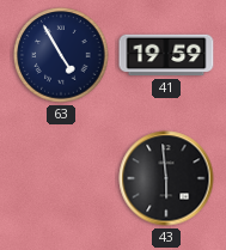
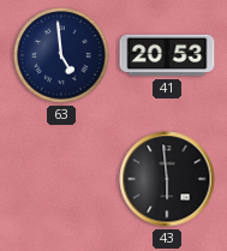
63: 4:55 -> 4:59
41: 19:59 -> 20:53
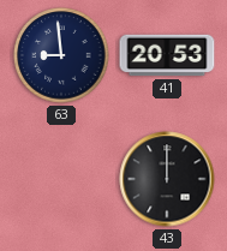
63: 4:59 -> 8:59
43: 5:59 -> 12:00
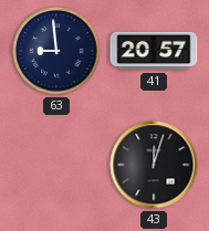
41: 20:53 -> 20:57
43: 12:00 -> 12:03
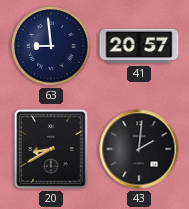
20: none -> 8:40
43: 12:03 -> 2:01
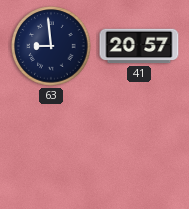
20: 8:40 -> none
43: 2:01 -> none
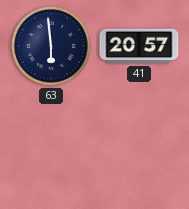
63: 8:59 -> 5:59
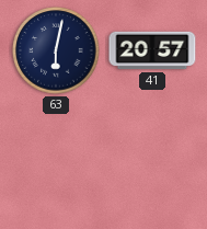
63: 5:59 -> 6:02
